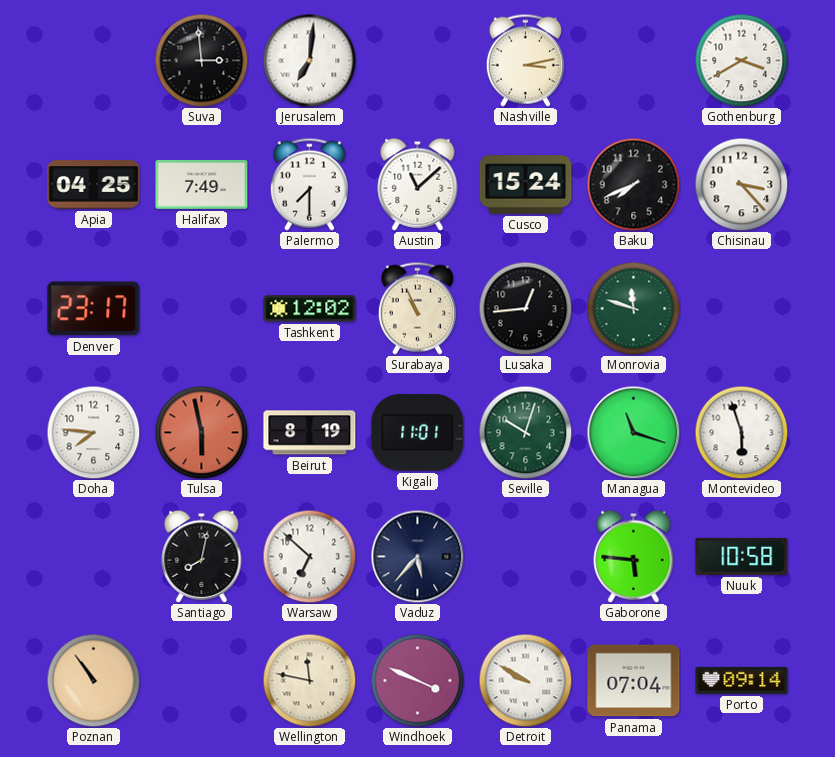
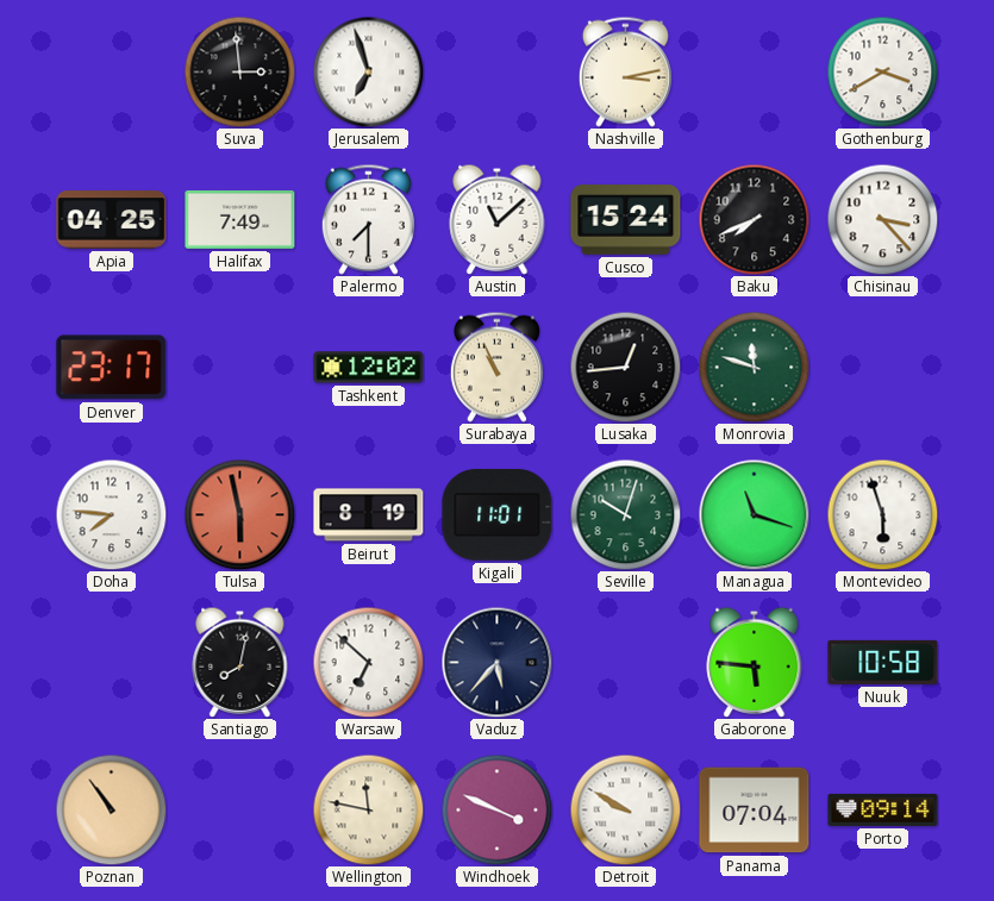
Jerusalem: 7:01 -> 6:57
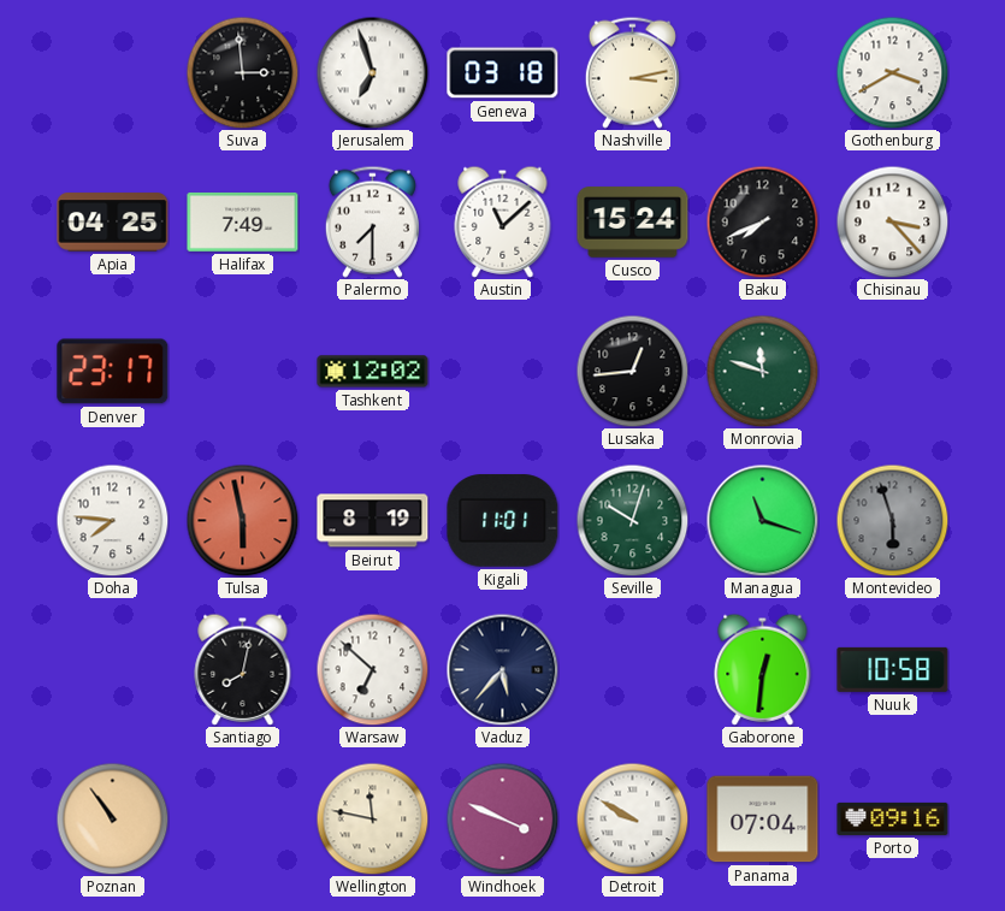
Geneva: none -> 03:18
Surabaya: 10:56 -> none
Montevideo dial: white -> grey
Gaborone: 5:46 -> 12:31
Porto: 09:14 -> 09:16
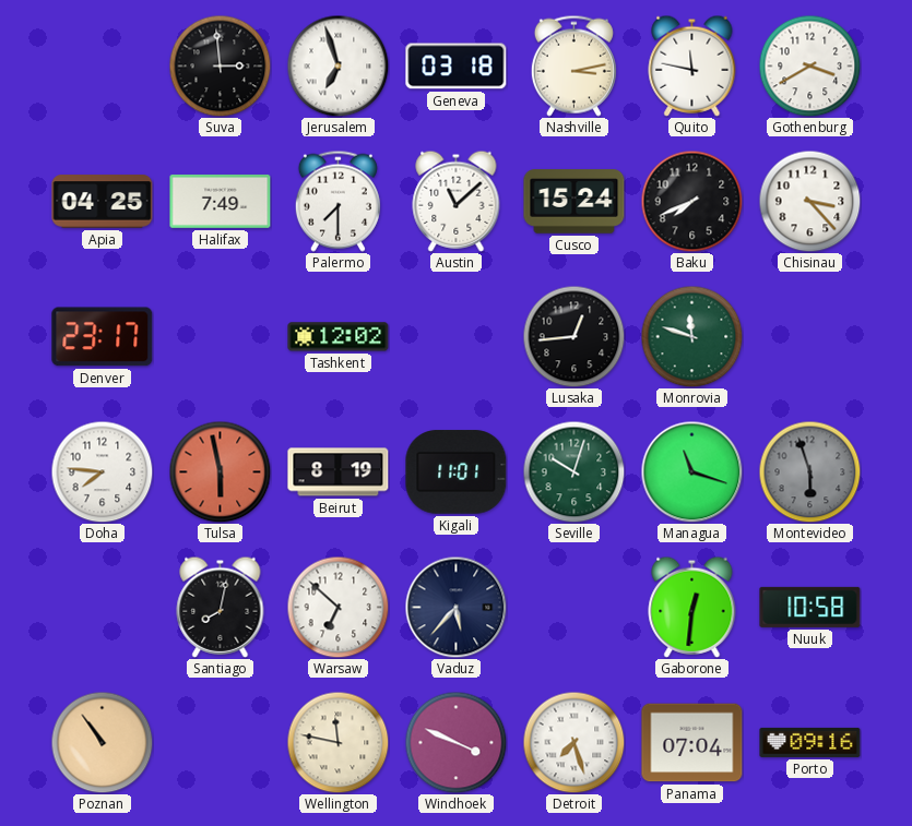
Quito: none -> 11:47
Detroit: 9:50 -> 7:27
